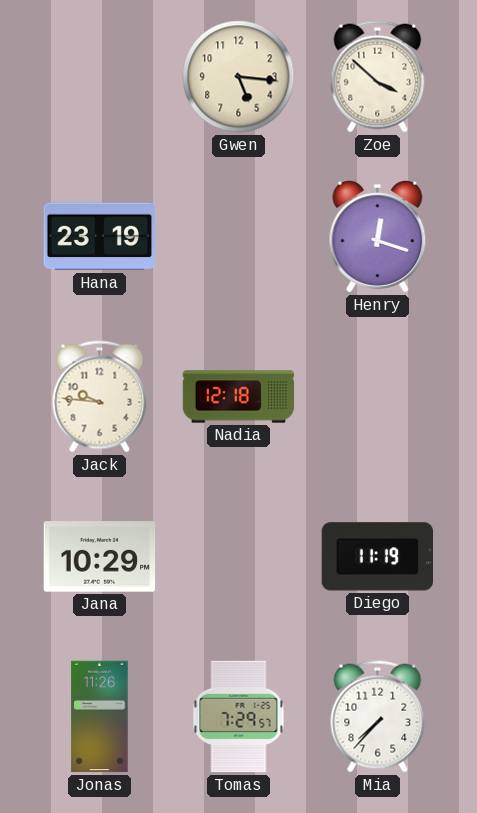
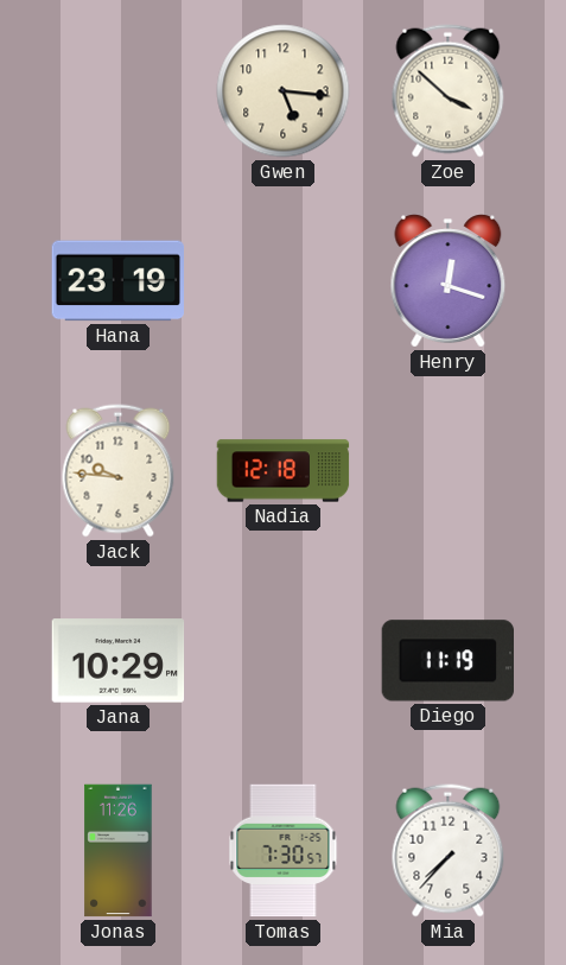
Tomas: 7:29 -> 7:30
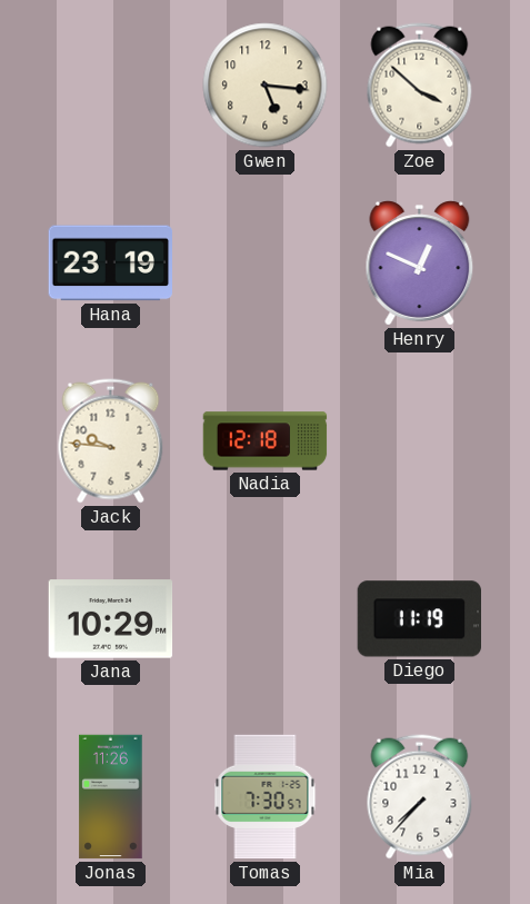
Henry: 12:18 -> 12:49
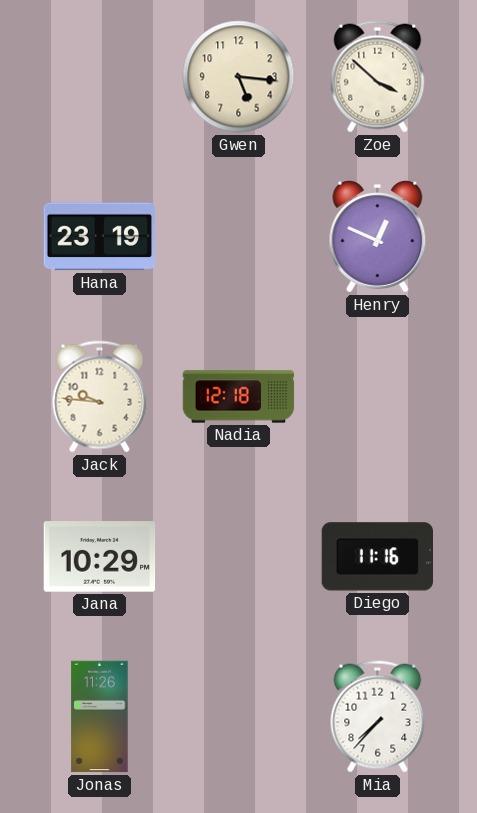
Diego: 11:19 -> 11:16
Tomas: 7:30 -> none
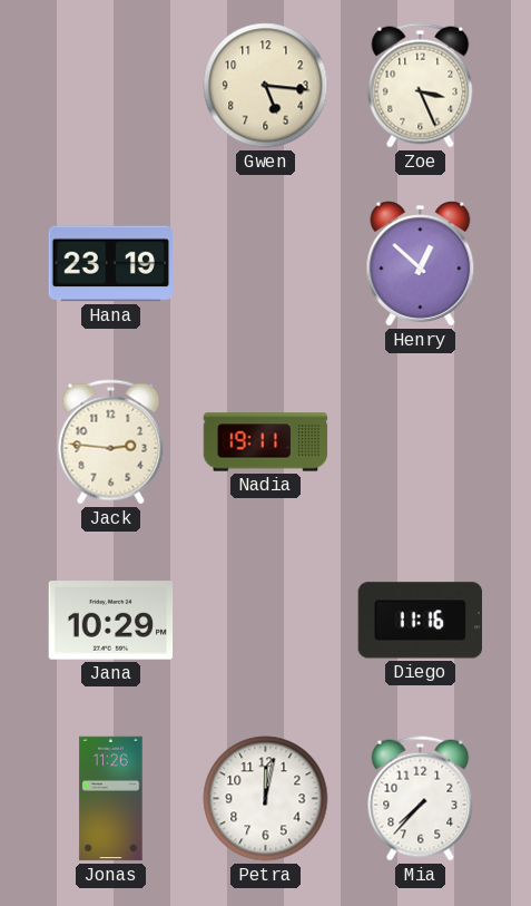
Zoe: 3:52 -> 3:26
Henry: 12:49 -> 12:52
Jack: 9:46 -> 2:46
Nadia: 12:18 -> 19:11
Petra: none -> 12:02
